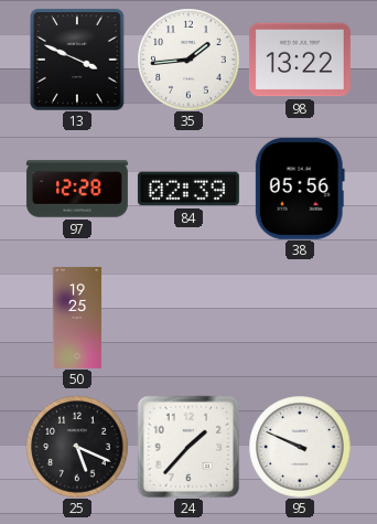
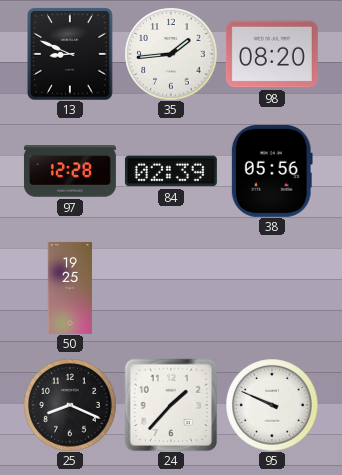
13: 3:49 -> 8:49
98: 13:22 -> 08:20
25: 5:19 -> 8:19
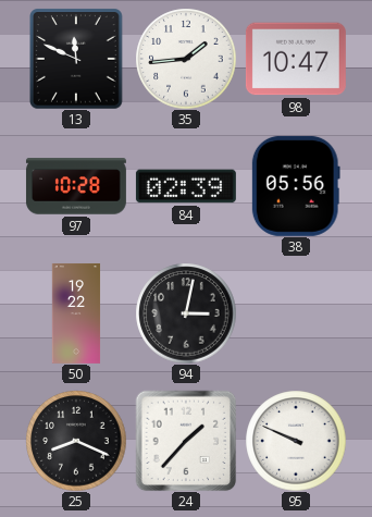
13: 8:49 -> 11:49
98: 08:20 -> 10:47
97: 12:28 -> 10:28
50: 19:25 -> 19:22
94: none -> 3:02
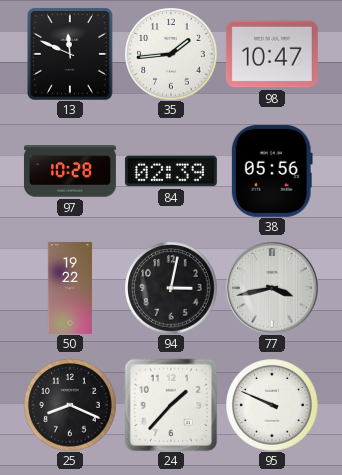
77: none -> 3:43
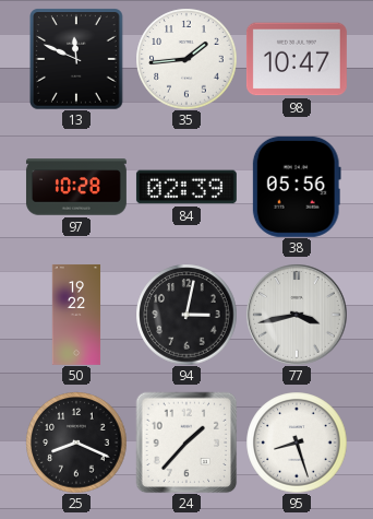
95: 9:49 -> 8:27
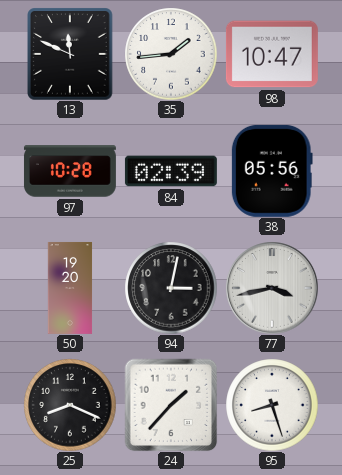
50: 19:22 -> 19:20
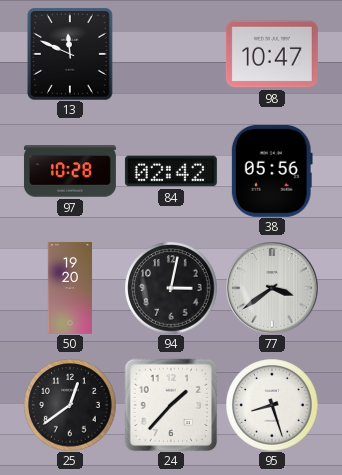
35: 1:44 -> none
84: 02:39 -> 02:42
77: 3:43 -> 3:39
25: 8:19 -> 12:39
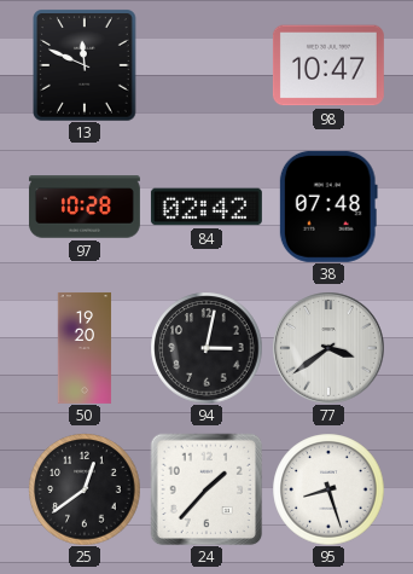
38: 05:56 -> 07:48
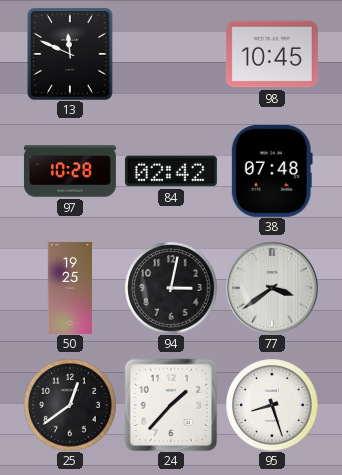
98: 10:47 -> 10:45
50: 19:20 -> 19:25
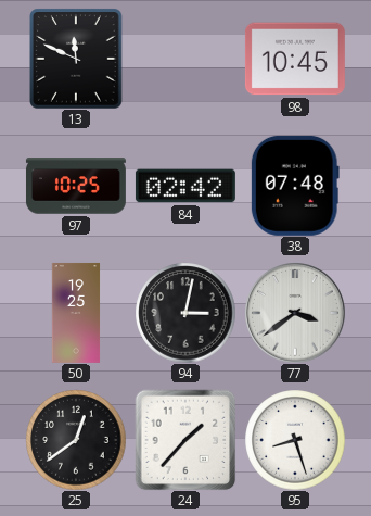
97: 10:28 -> 10:25
